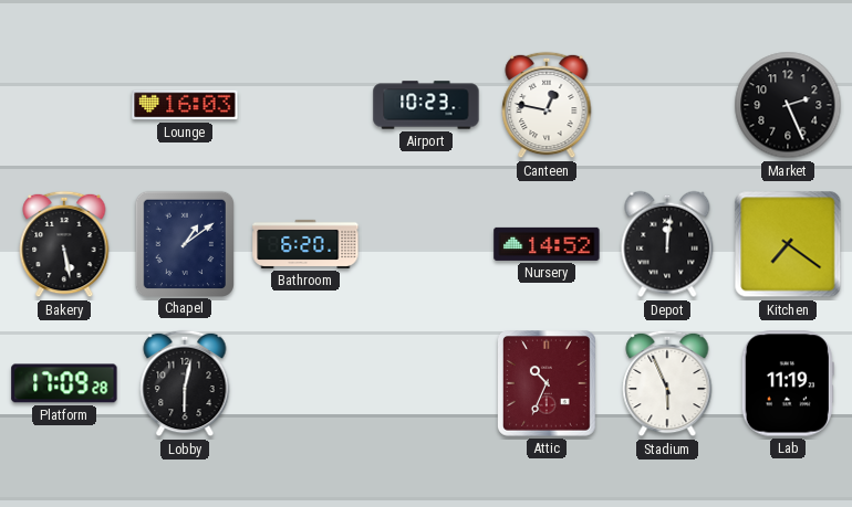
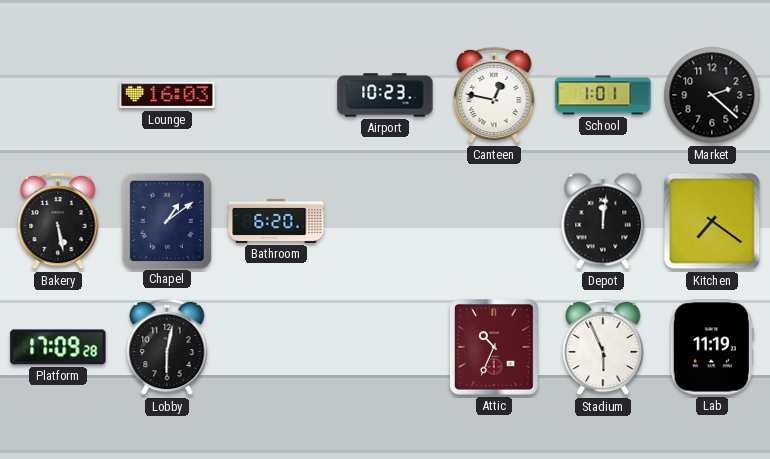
School: none -> 1:01
Market: 2:26 -> 2:22
Nursery: 14:52 -> none
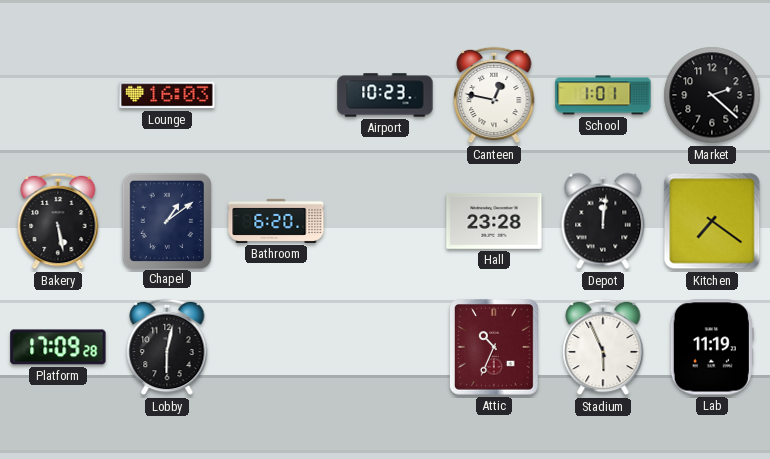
Hall: none -> 23:28
